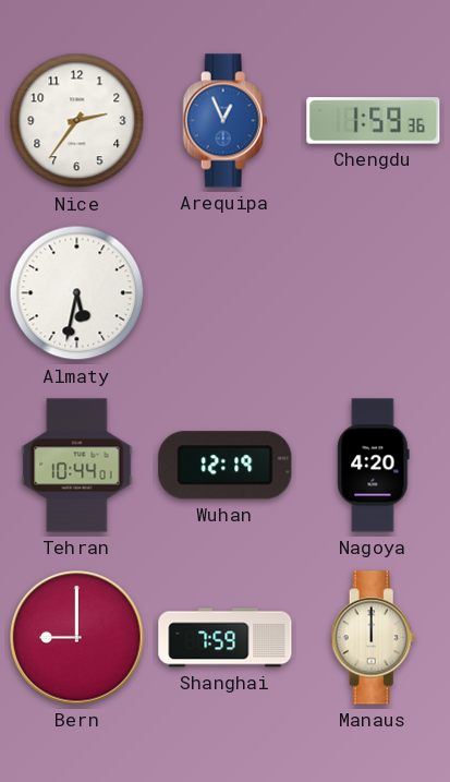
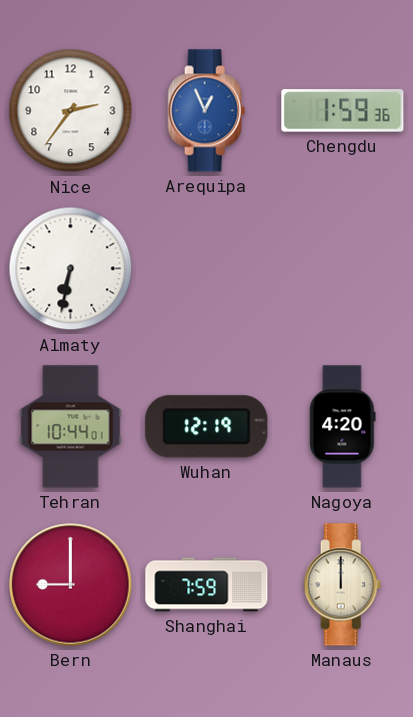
Almaty: 5:32 -> 6:32
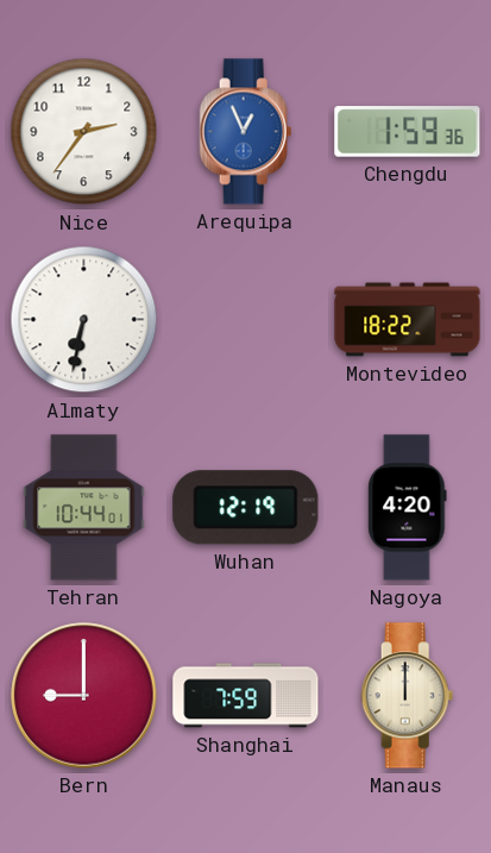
Montevideo: none -> 18:22
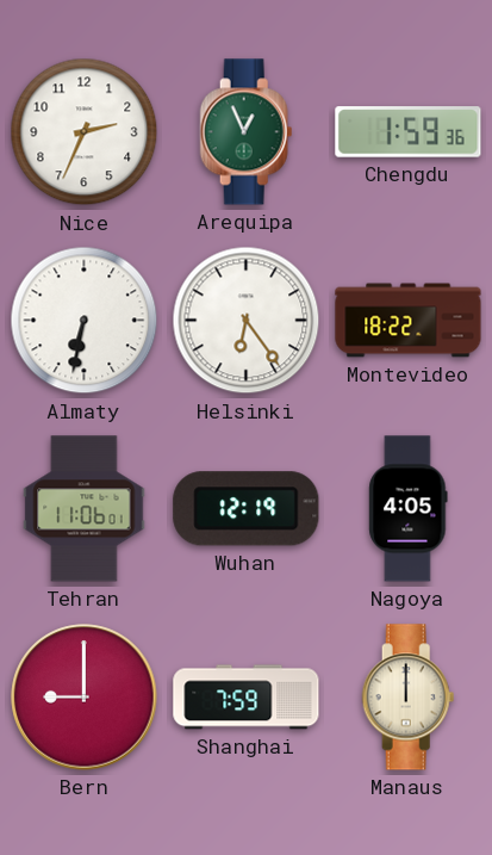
Nice: 2:36 -> 2:34
Arequipa dial: blue -> green
Helsinki: none -> 6:24
Tehran: 10:44 -> 11:06
Nagoya: 4:20 -> 4:05
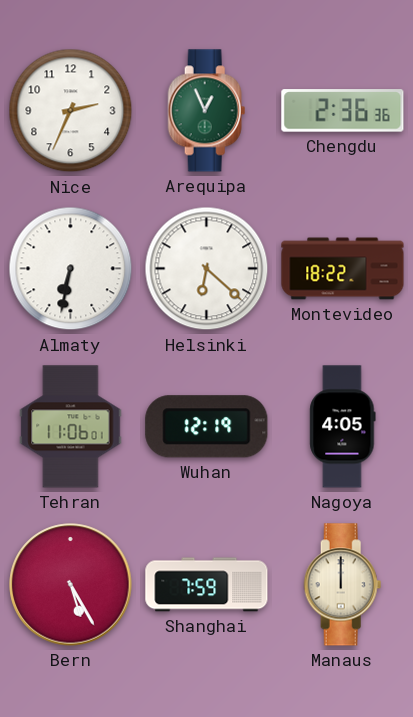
Chengdu: 1:59 -> 2:36
Helsinki: 6:24 -> 6:22
Bern: 9:00 -> 5:25
